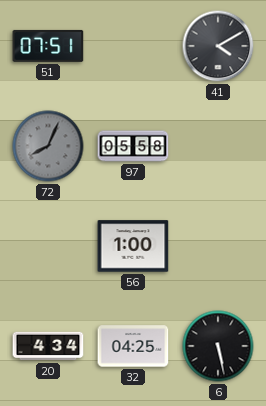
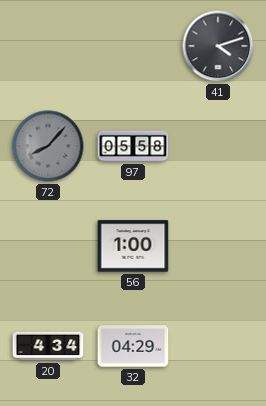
51: 07:51 -> none
41: 4:10 -> 4:12
72: 8:04 -> 8:07
32: 04:25 -> 04:29
6: 5:28 -> none
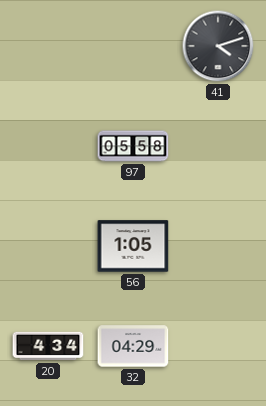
72: 8:07 -> none
56: 1:00 -> 1:05
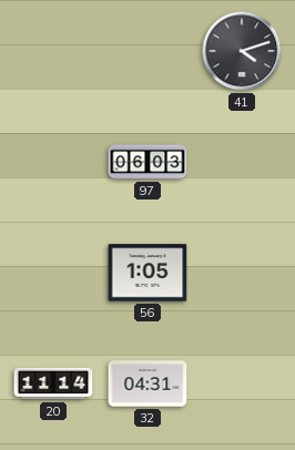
97: 05:58 -> 06:03
20: 4:34 -> 11:14
32: 04:29 -> 04:31
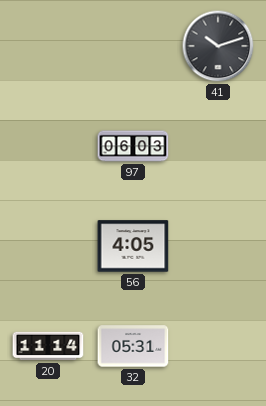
41: 4:12 -> 10:12
56: 1:05 -> 4:05
32: 04:31 -> 05:31
